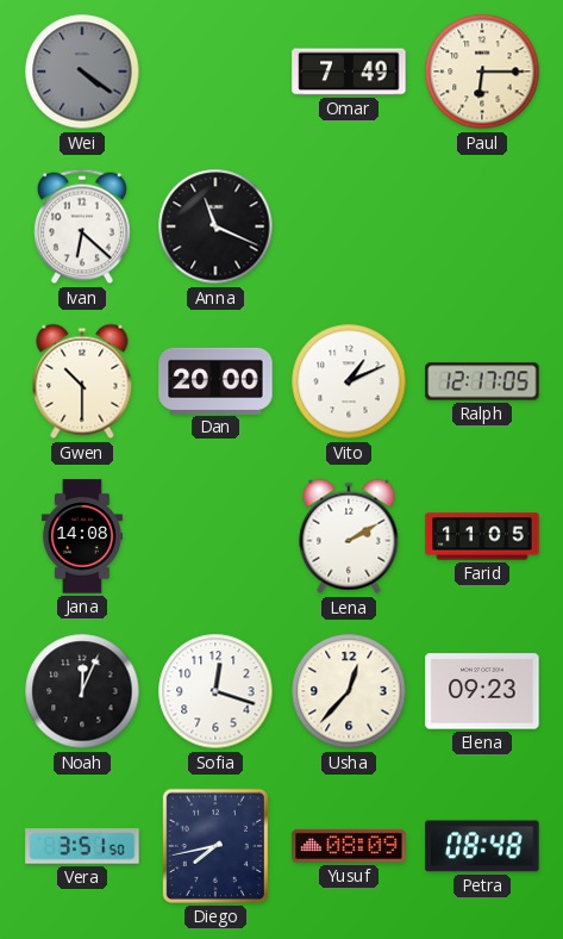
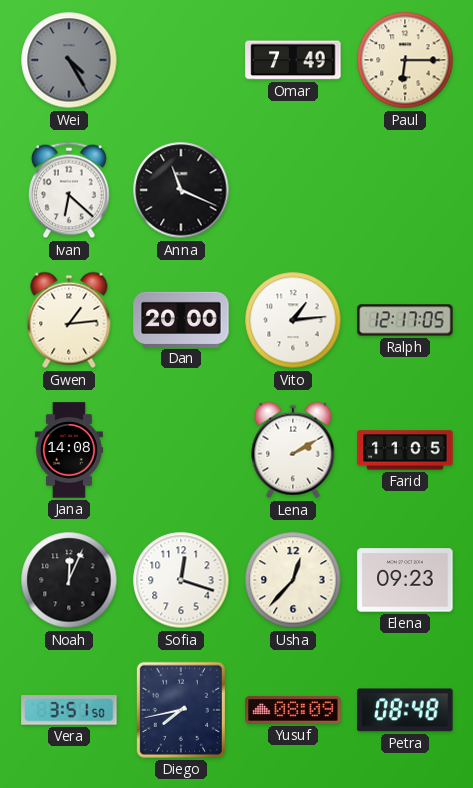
Wei: 4:21 -> 4:25
Gwen: 10:30 -> 1:14
Vito: 1:11 -> 1:14
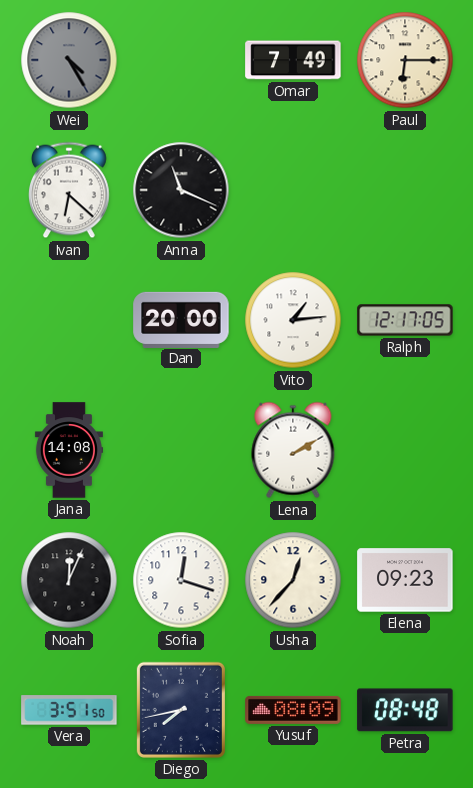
Gwen: 1:14 -> none
Farid: 11:05 -> none
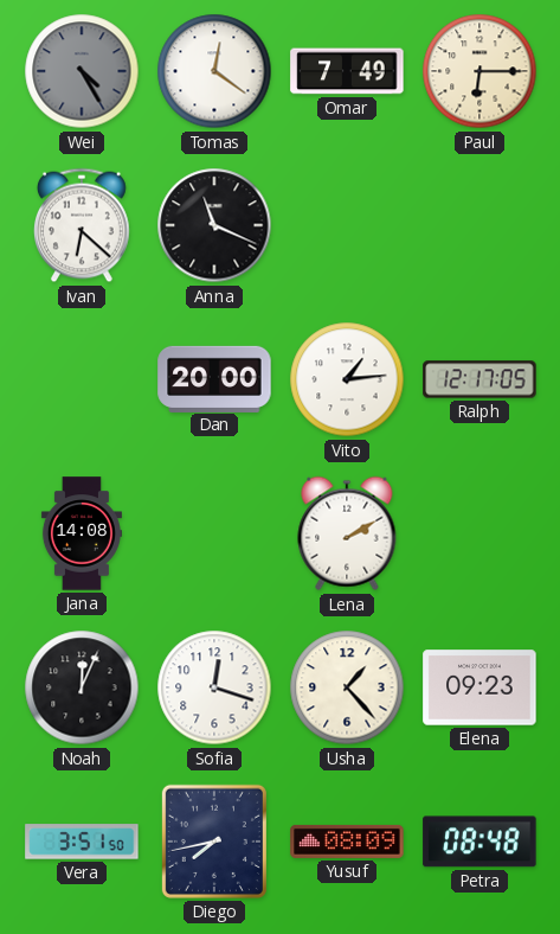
Tomas: none -> 12:21
Usha: 12:37 -> 1:23
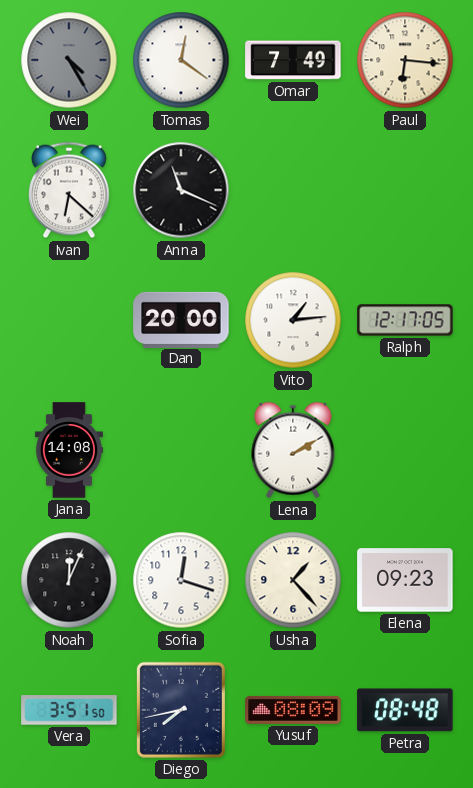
Paul: 6:15 -> 6:16
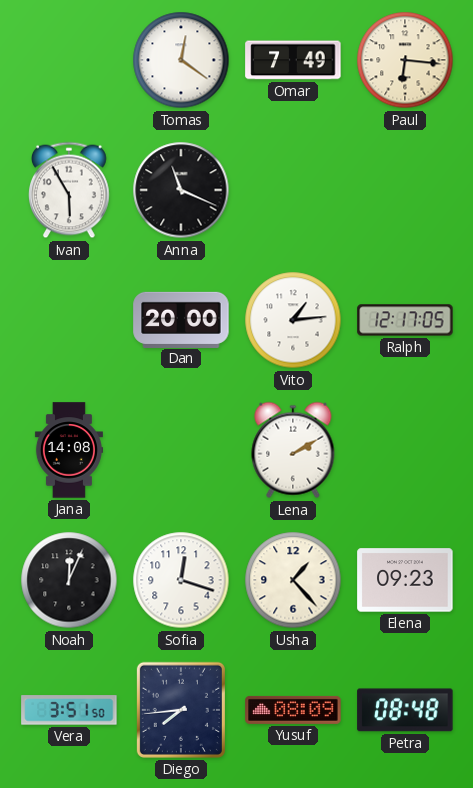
Wei: 4:25 -> none
Ivan: 6:22 -> 5:55
Diego: 7:43 -> 7:44
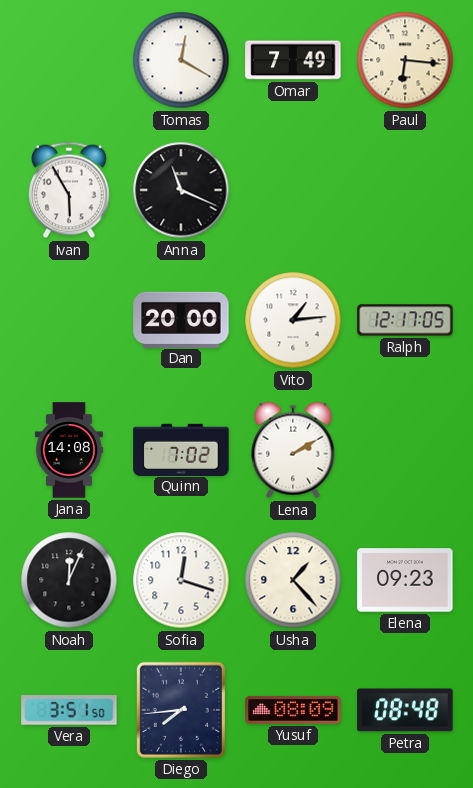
Tomas: 12:21 -> 12:20
Quinn: none -> 7:02
